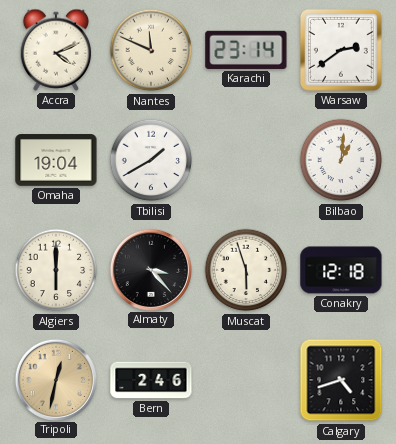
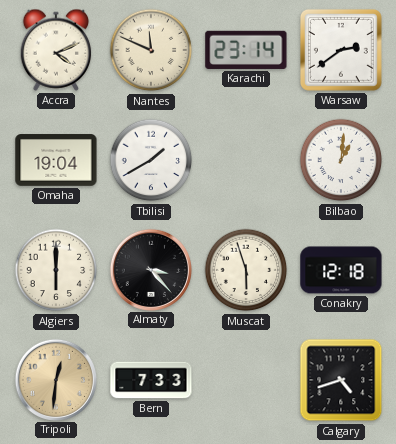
Tripoli: 12:32 -> 12:31
Bern: 2:46 -> 7:33
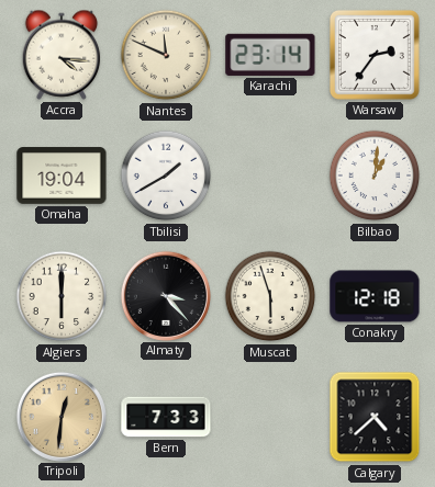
Accra: 4:11 -> 4:16
Warsaw: 2:39 -> 2:36
Calgary: 4:42 -> 4:38
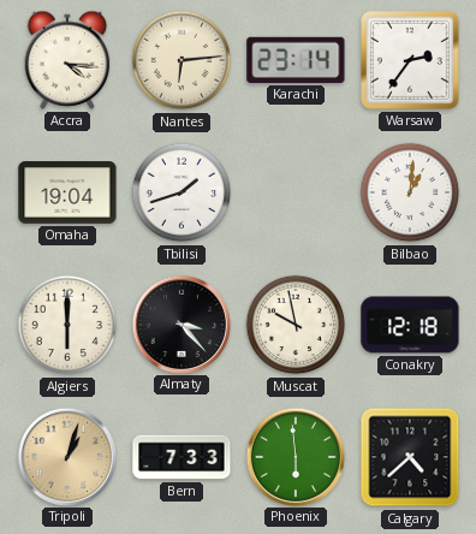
Nantes: 11:49 -> 6:14
Tbilisi: 1:40 -> 1:42
Muscat: 5:57 -> 9:58
Tripoli: 12:31 -> 1:03
Phoenix: none -> 5:59
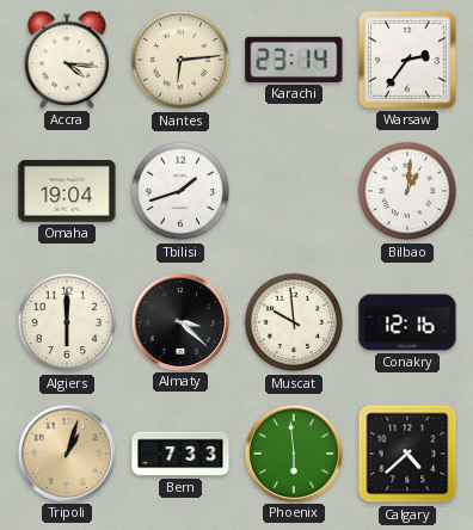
Almaty: 3:23 -> 3:22
Muscat: 9:58 -> 9:59
Conakry: 12:18 -> 12:16
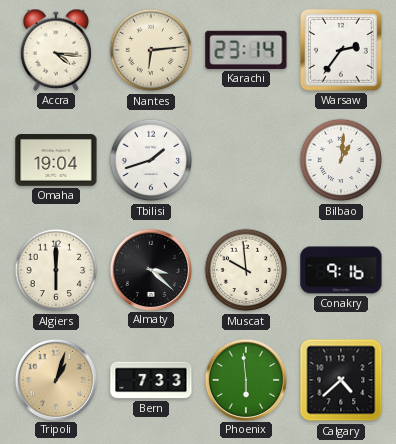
Conakry: 12:16 -> 9:16
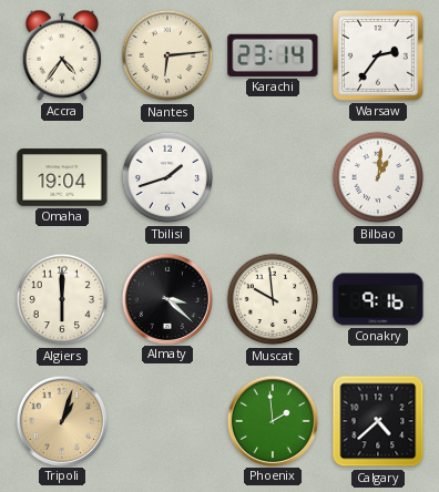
Accra: 4:16 -> 4:36
Bern: 7:33 -> none
Phoenix: 5:59 -> 1:59
